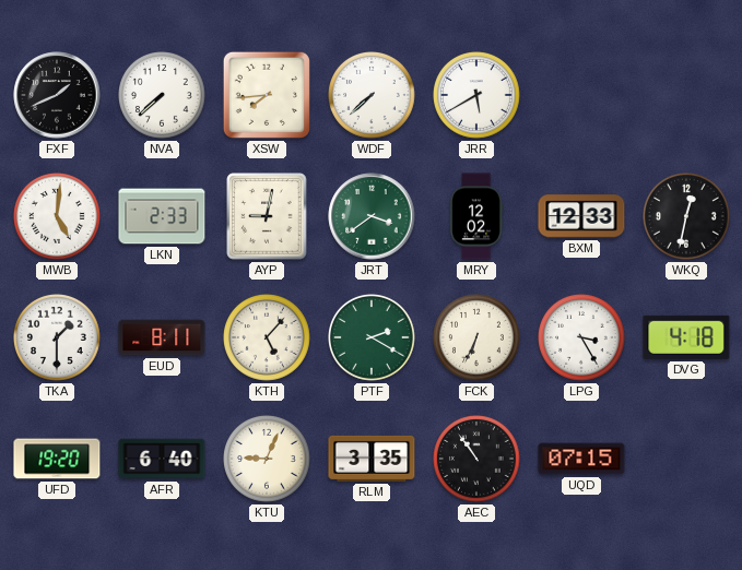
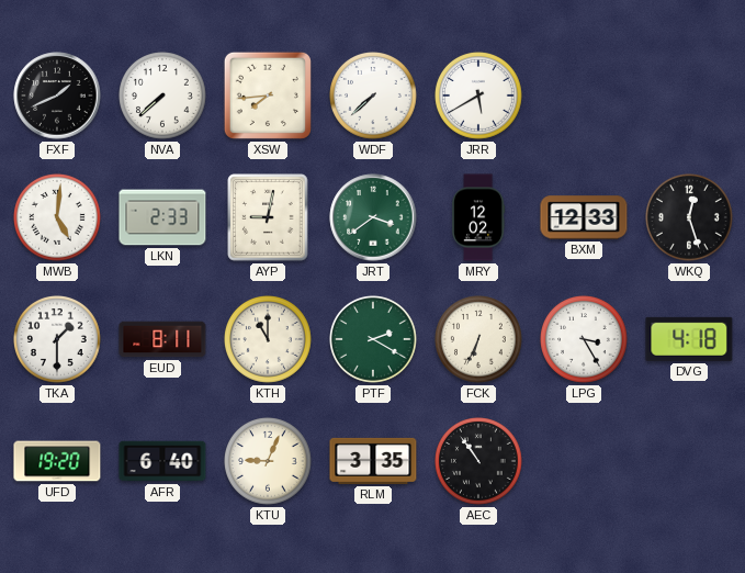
WKQ: 12:32 -> 12:27
KTH: 5:07 -> 11:00
UQD: 07:15 -> none
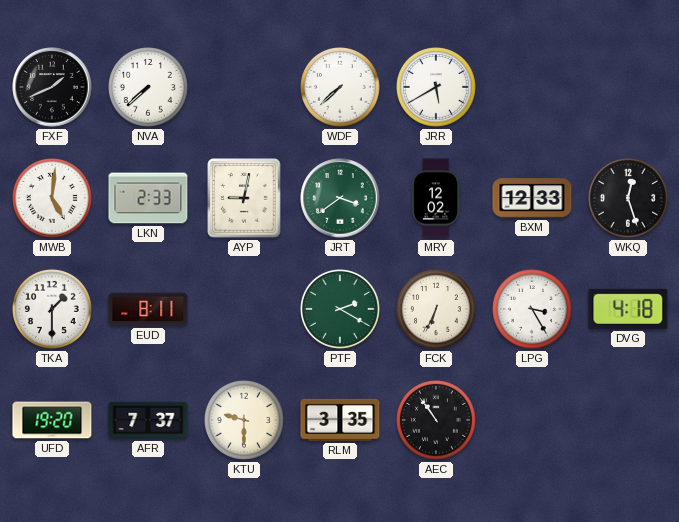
XSW: 7:44 -> none
KTH: 11:00 -> none
AFR: 6:40 -> 7:37
KTU: 9:04 -> 9:30
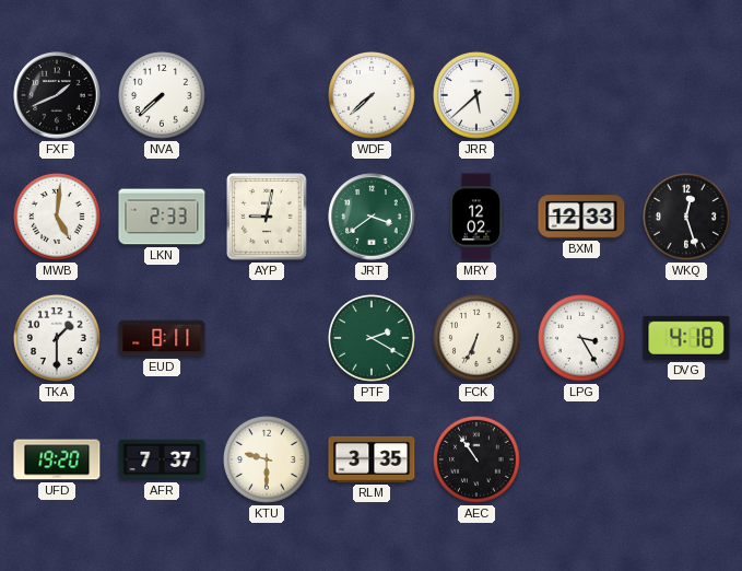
JRR: 5:40 -> 5:38
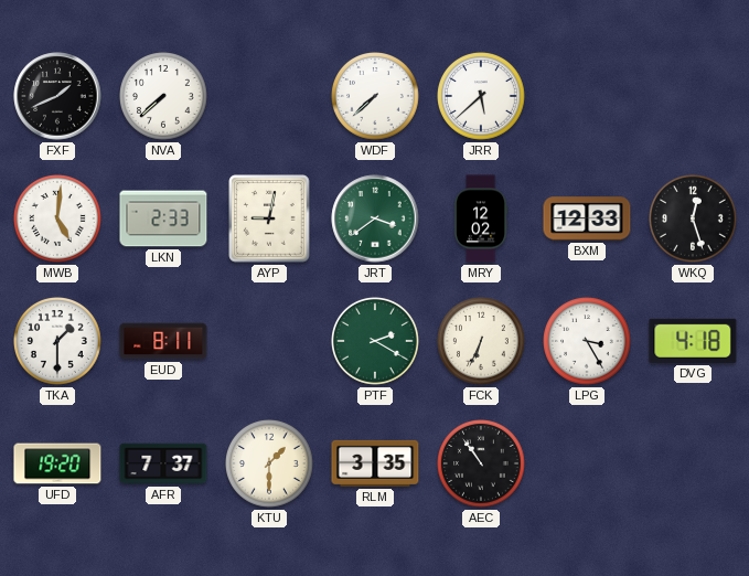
KTU: 9:30 -> 1:30
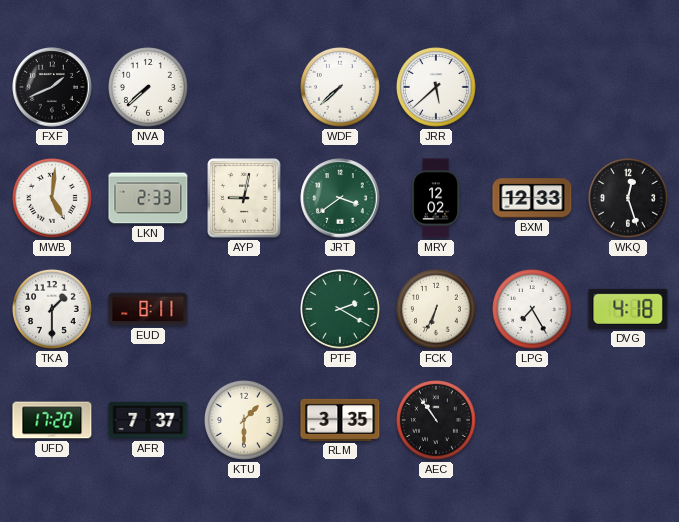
LPG: 3:25 -> 7:25
UFD: 19:20 -> 17:20
